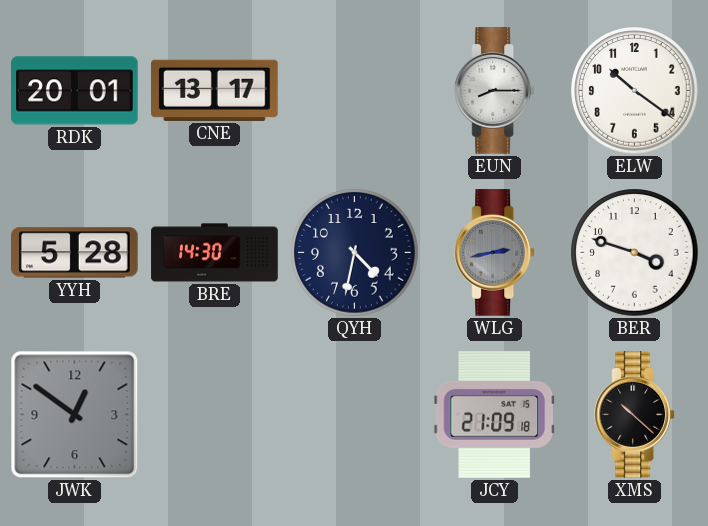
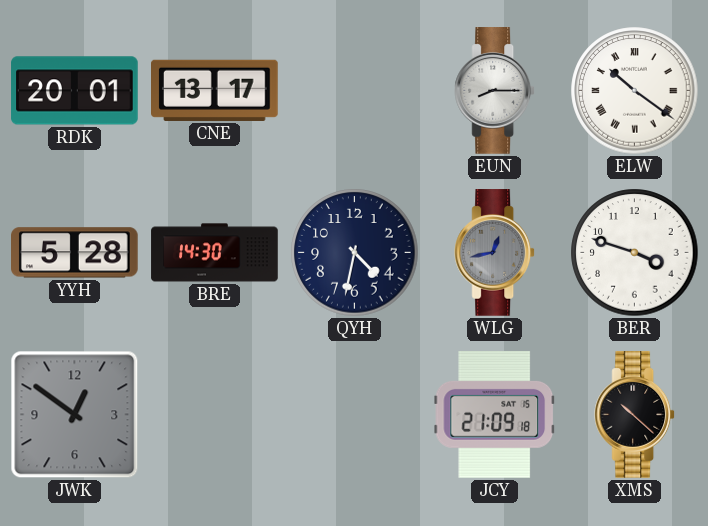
ELW numerals: Arabic -> Roman
WLG: 2:43 -> 12:43
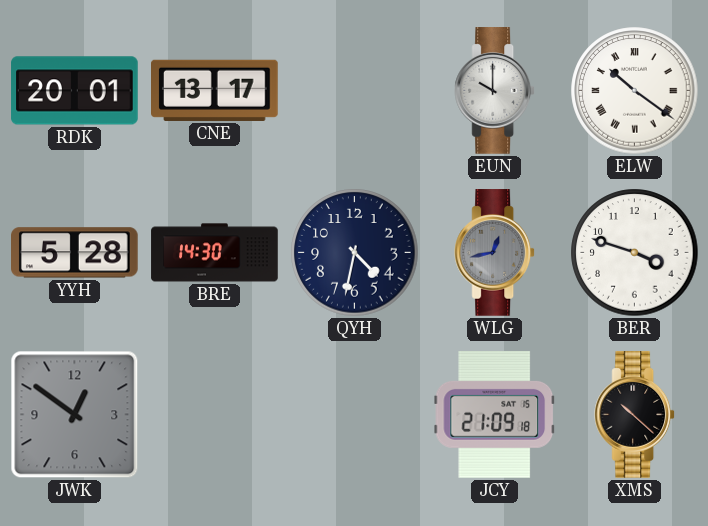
EUN: 8:15 -> 10:00
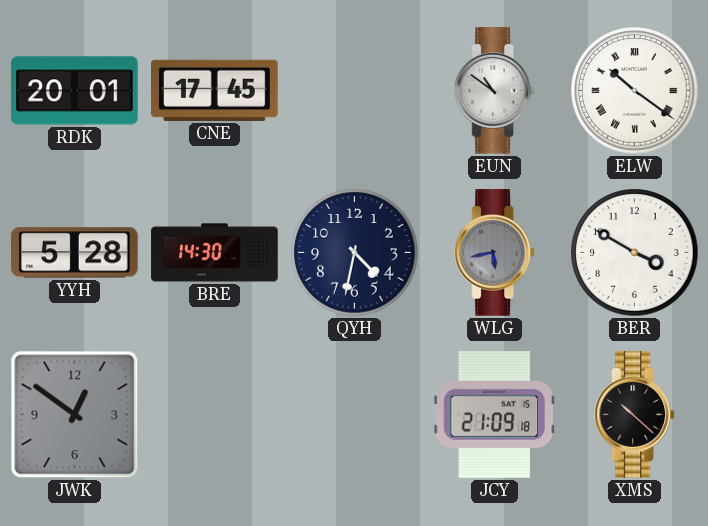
CNE: 13:17 -> 17:45
EUN: 10:00 -> 10:51
WLG: 12:43 -> 5:43
BER: 3:48 -> 3:50
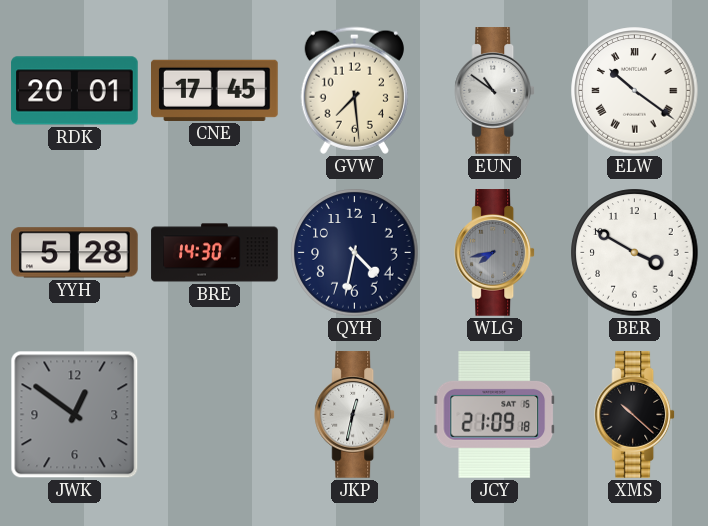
GVW: none -> 7:29
WLG: 5:43 -> 7:43
JKP: none -> 12:32
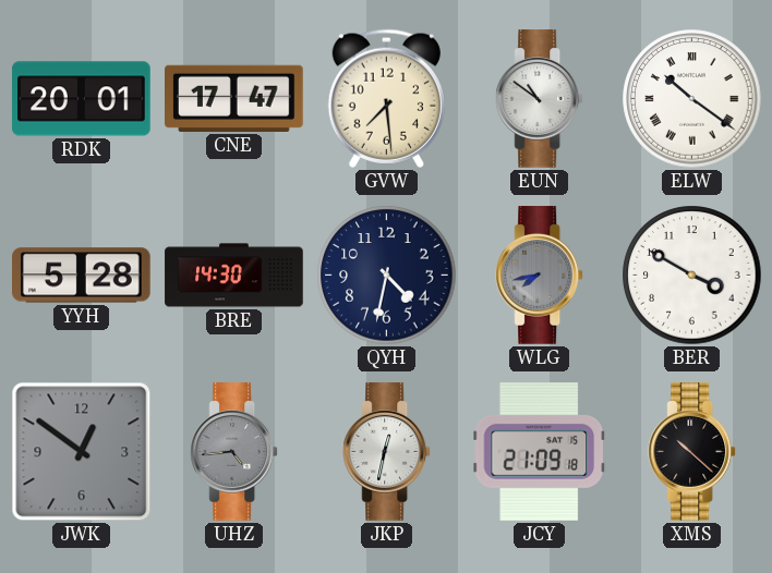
CNE: 17:45 -> 17:47
UHZ: none -> 4:44
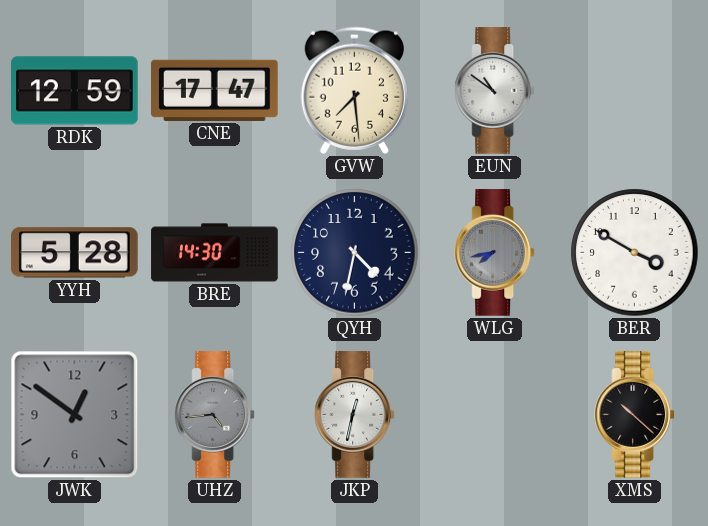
RDK: 20:01 -> 12:59
ELW: 10:21 -> none
JCY: 21:09 -> none
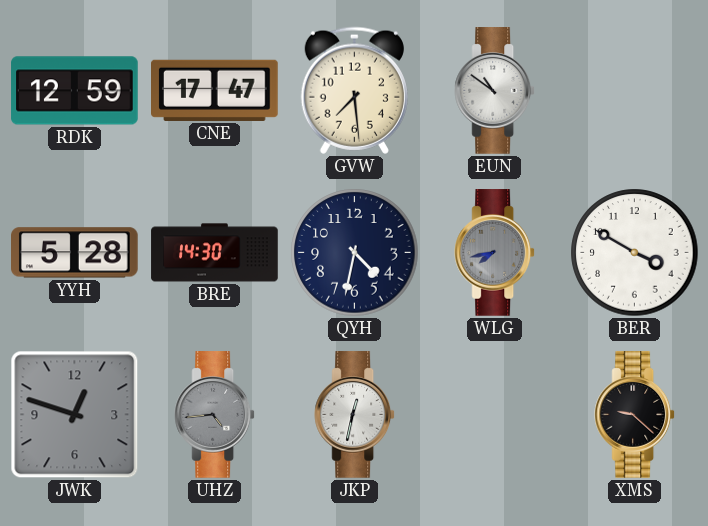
JWK: 12:51 -> 12:48
XMS: 10:22 -> 9:22
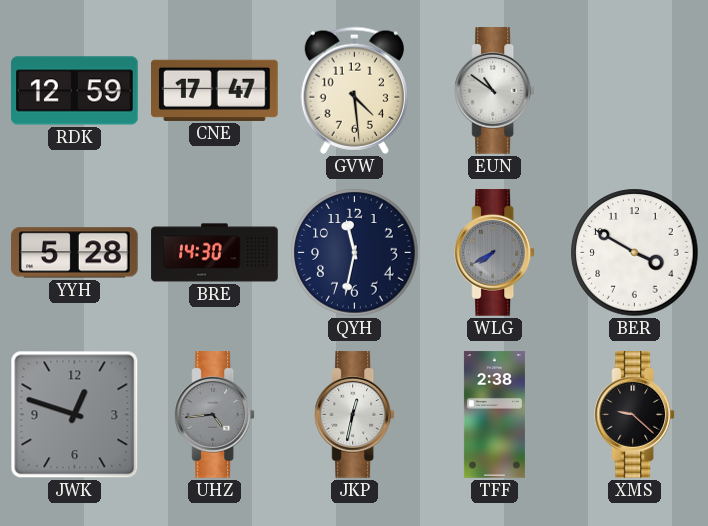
GVW: 7:29 -> 4:29
QYH: 4:32 -> 11:32
WLG: 7:43 -> 7:40
TFF: none -> 2:38
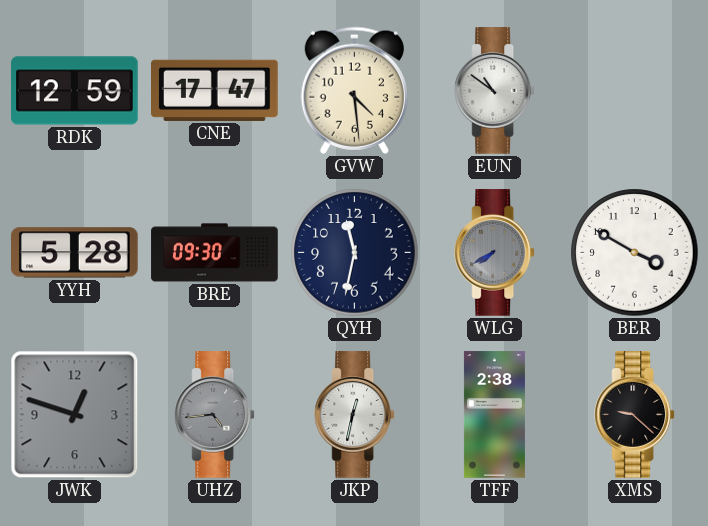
BRE: 14:30 -> 09:30
